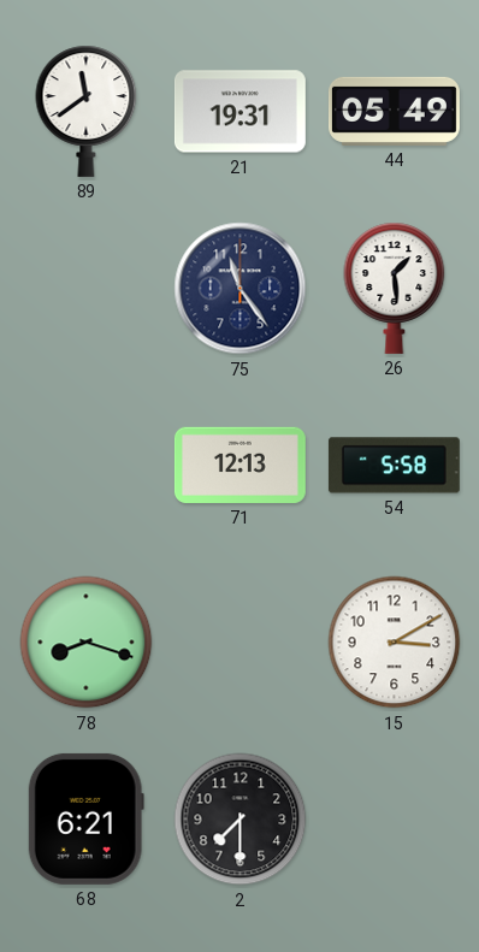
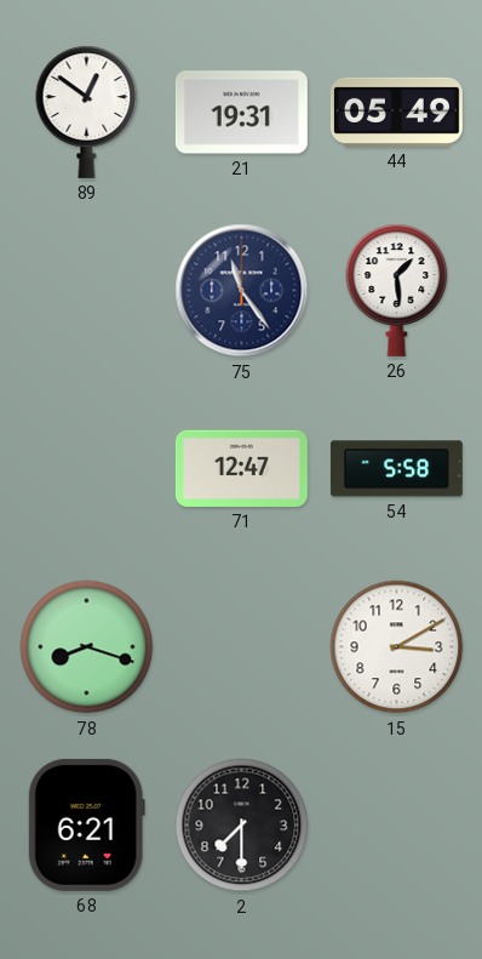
89: 11:39 -> 12:51
71: 12:13 -> 12:47
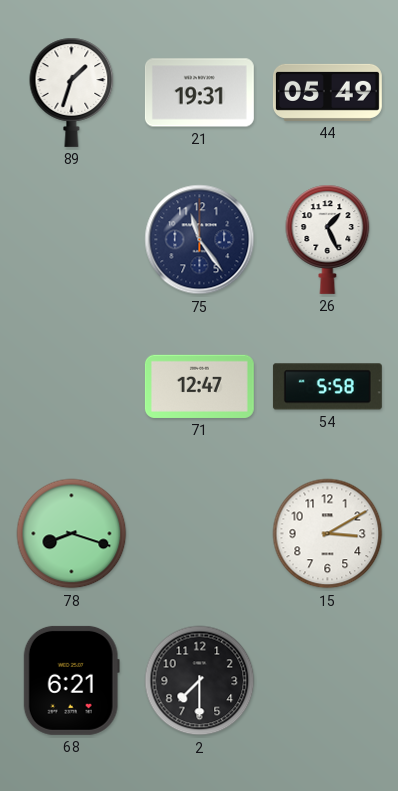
89: 12:51 -> 1:33
26: 1:29 -> 1:26
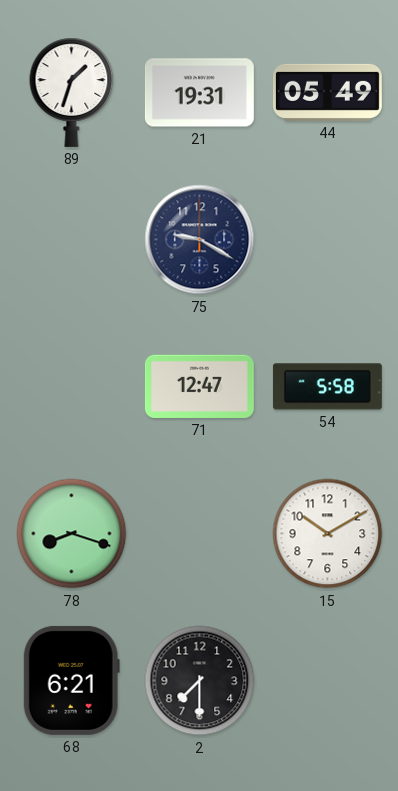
75: 11:24 -> 9:20
26: 1:26 -> none
15: 3:10 -> 10:10
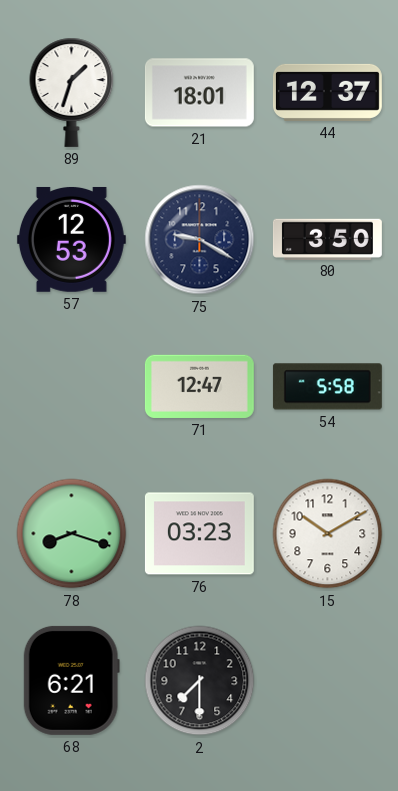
21: 19:31 -> 18:01
44: 05:49 -> 12:37
57: none -> 12:53
80: none -> 3:50
76: none -> 03:23
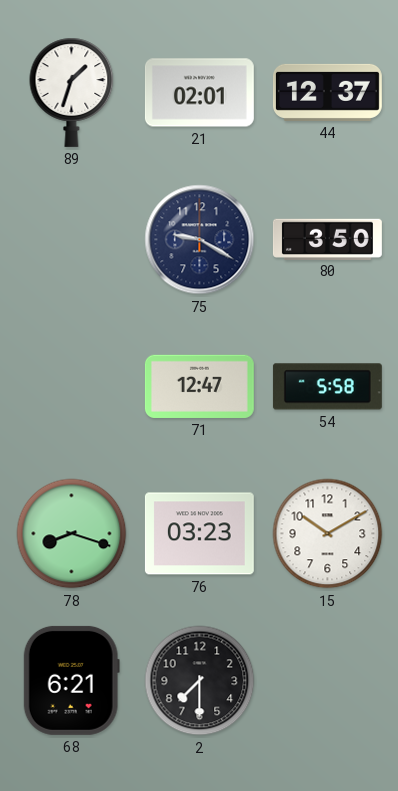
21: 18:01 -> 02:01
57: 12:53 -> none
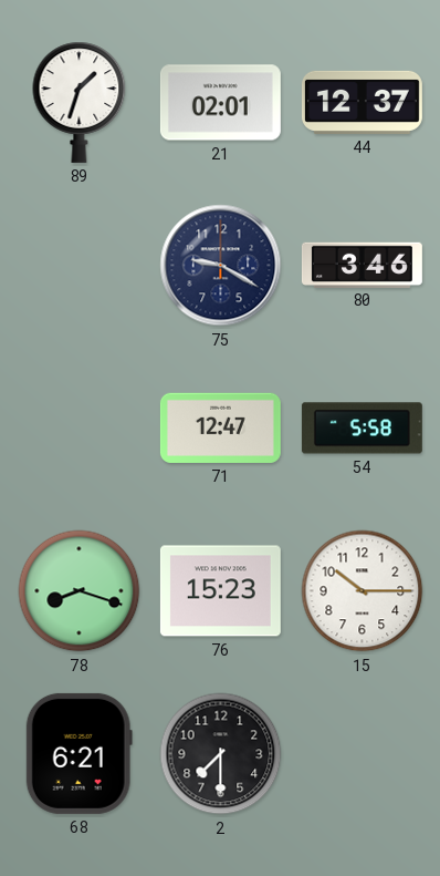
80: 3:50 -> 3:46
76: 03:23 -> 15:23
15: 10:10 -> 10:15
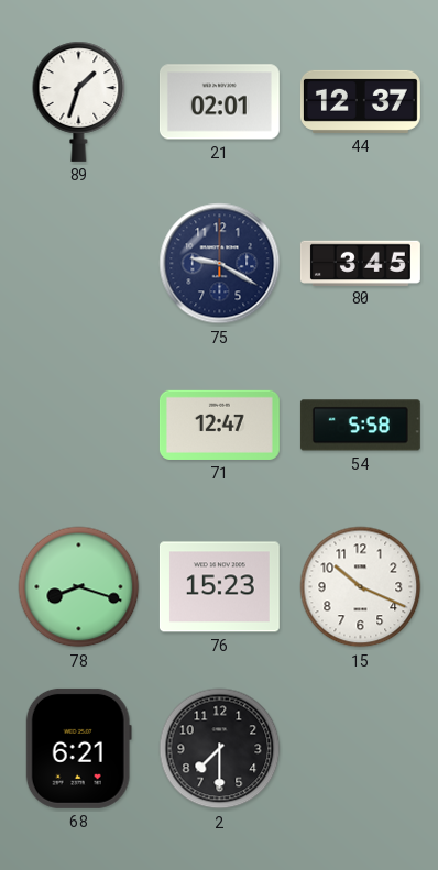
80: 3:46 -> 3:45
15: 10:15 -> 10:19
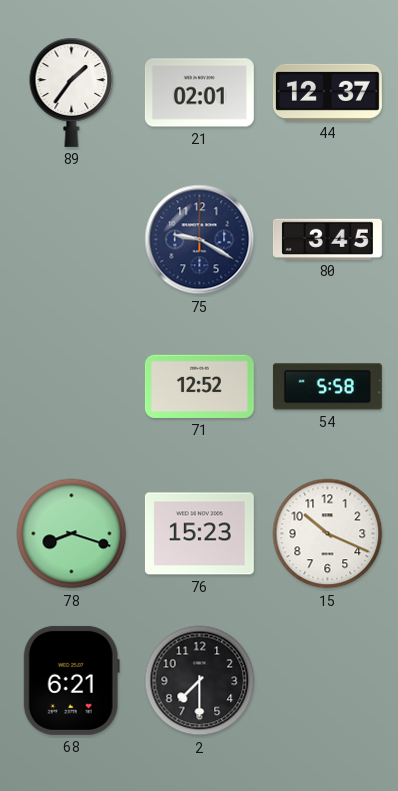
89: 1:33 -> 1:36
71: 12:47 -> 12:52
